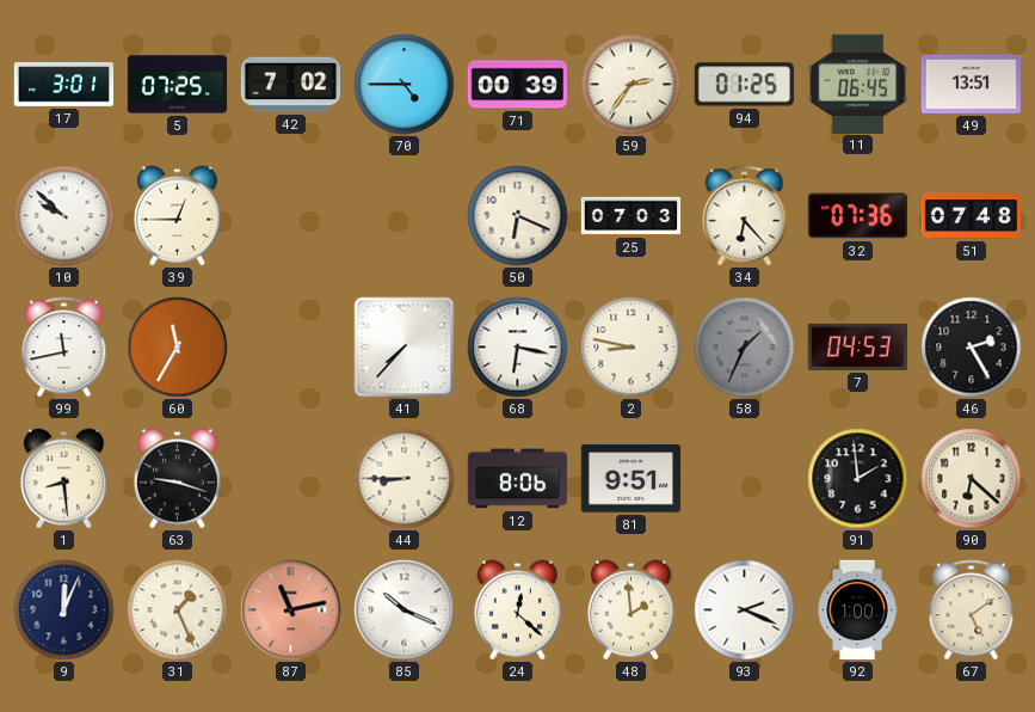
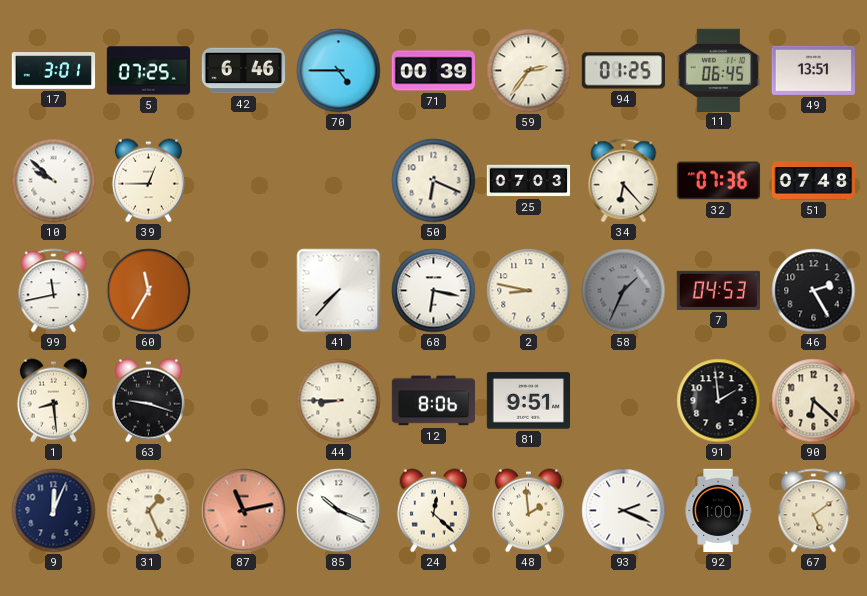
42: 7:02 -> 6:46
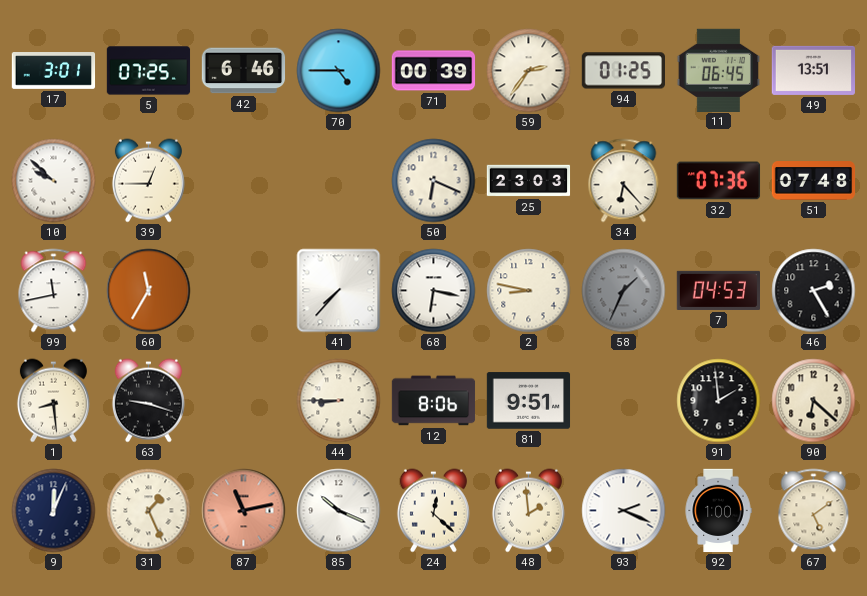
25: 07:03 -> 23:03
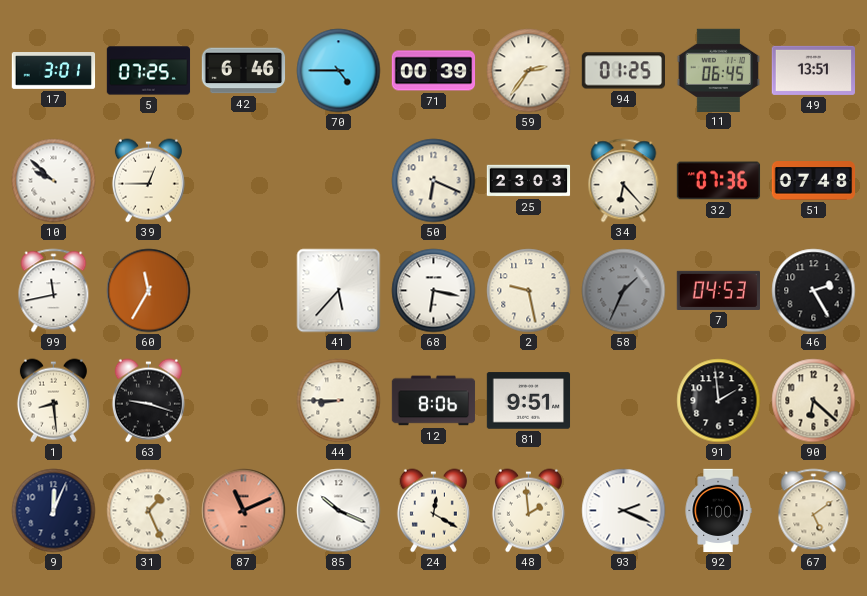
41: 7:37 -> 5:37
2: 8:47 -> 9:28
87: 11:13 -> 11:11
24: 12:22 -> 12:20
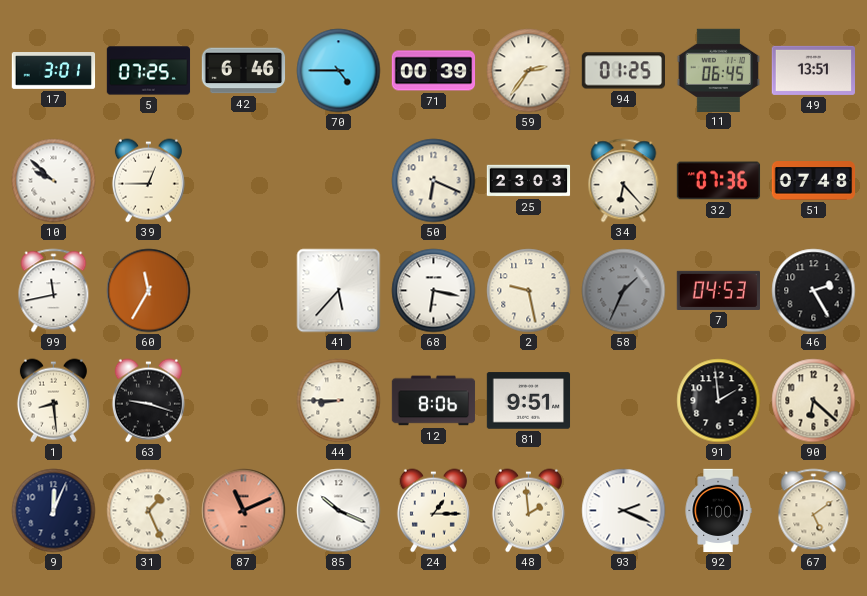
24: 12:20 -> 1:15
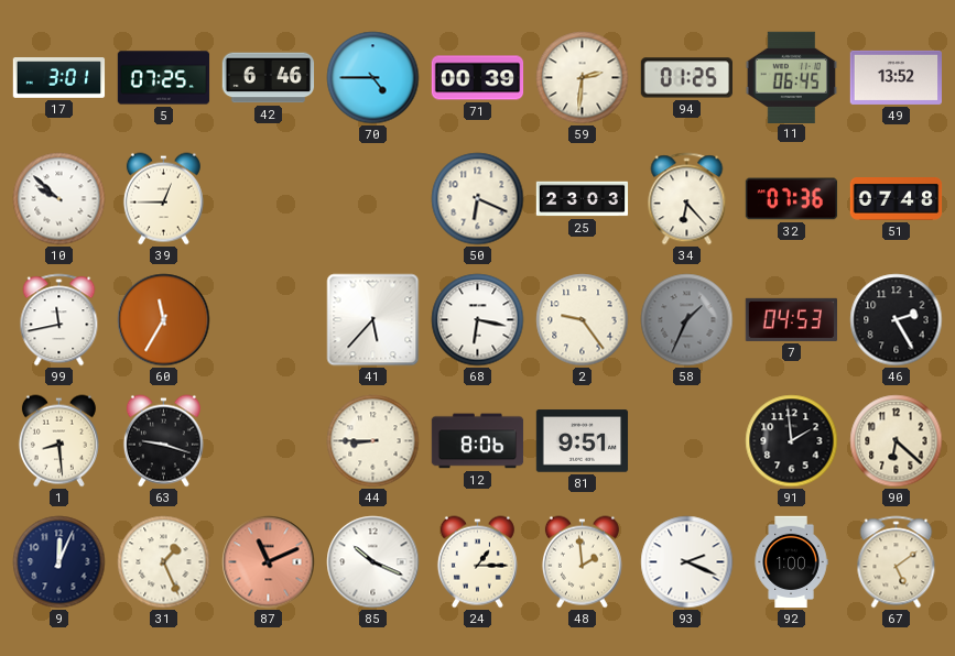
59: 2:36 -> 2:31
49: 13:51 -> 13:52
2: 9:28 -> 9:24
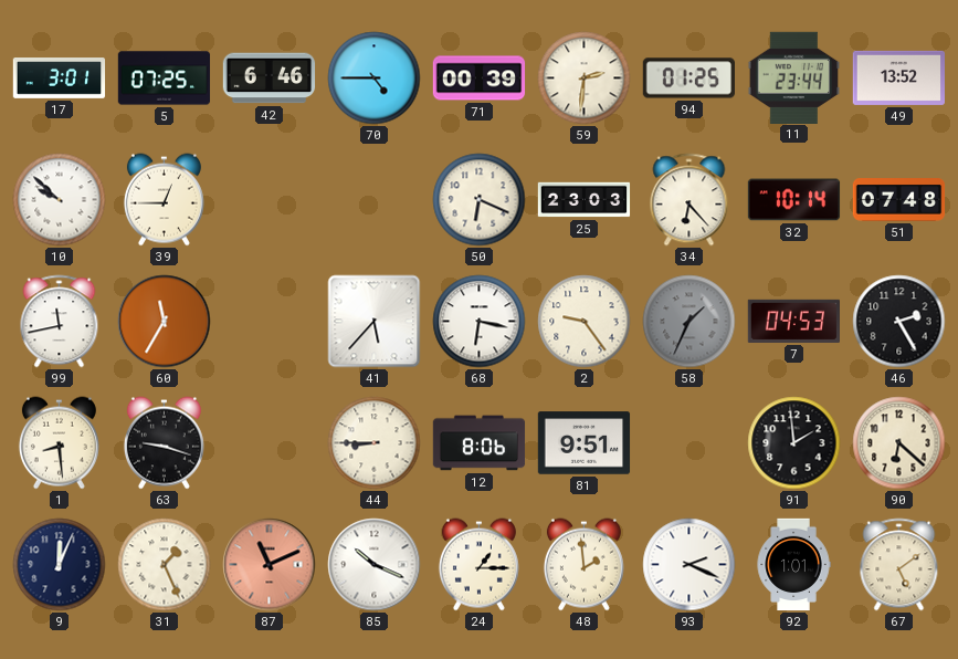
11: 06:45 -> 23:44
32: 07:36 -> 10:14
92: 1:00 -> 1:01
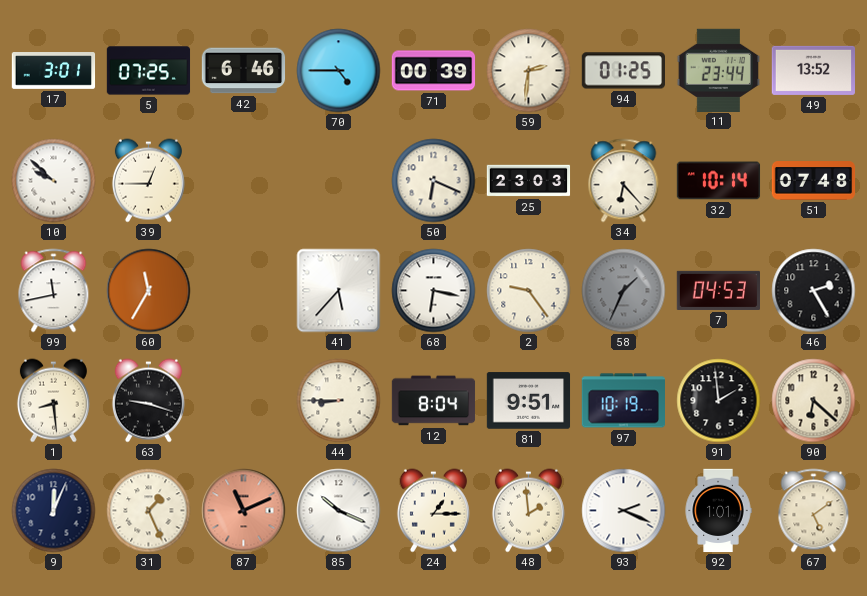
12: 8:06 -> 8:04
97: none -> 10:19
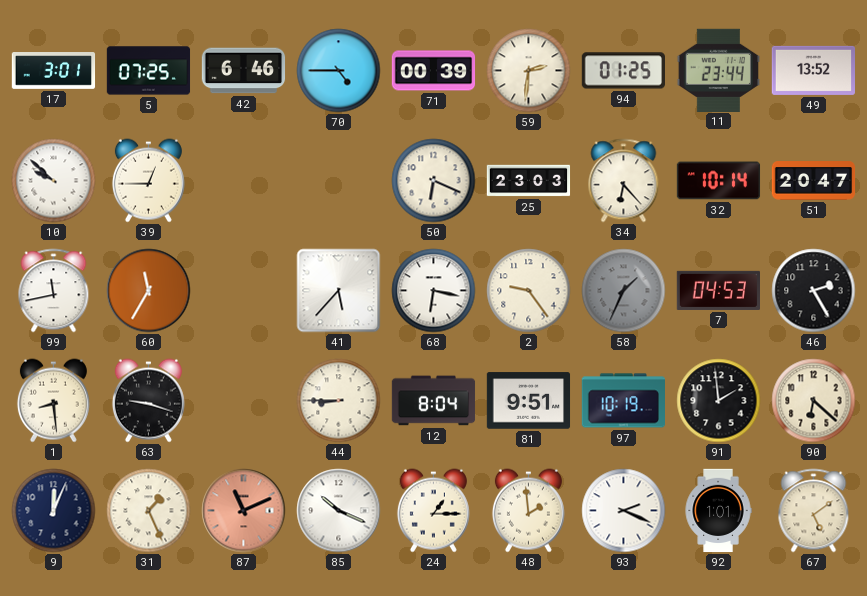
51: 07:48 -> 20:47
